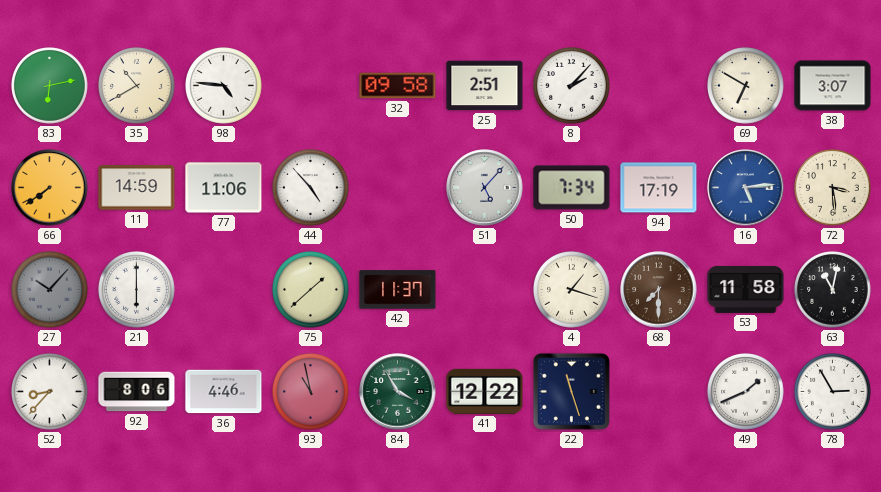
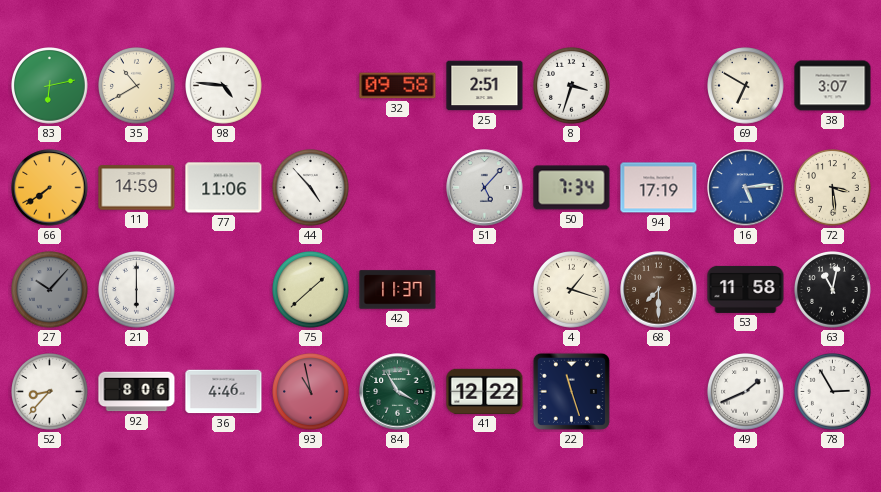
8: 2:07 -> 3:33
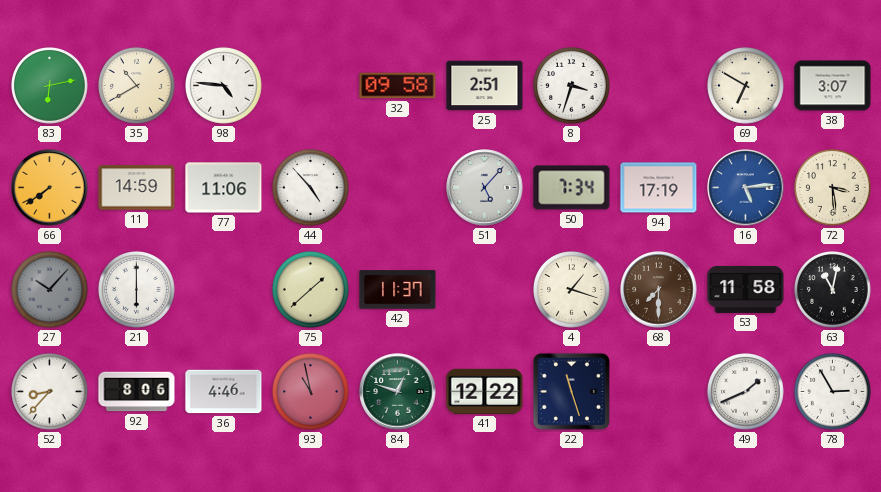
84: 3:55 -> 12:48
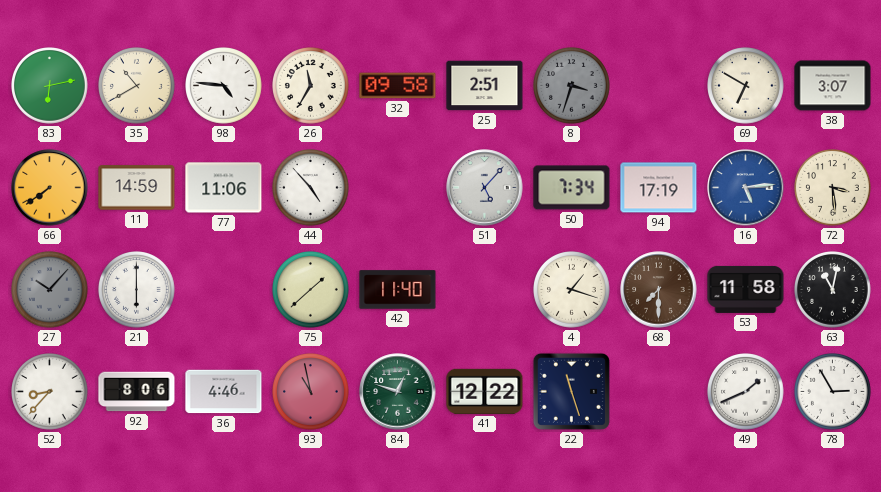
26: none -> 11:35
8 dial: white -> grey
42: 11:37 -> 11:40
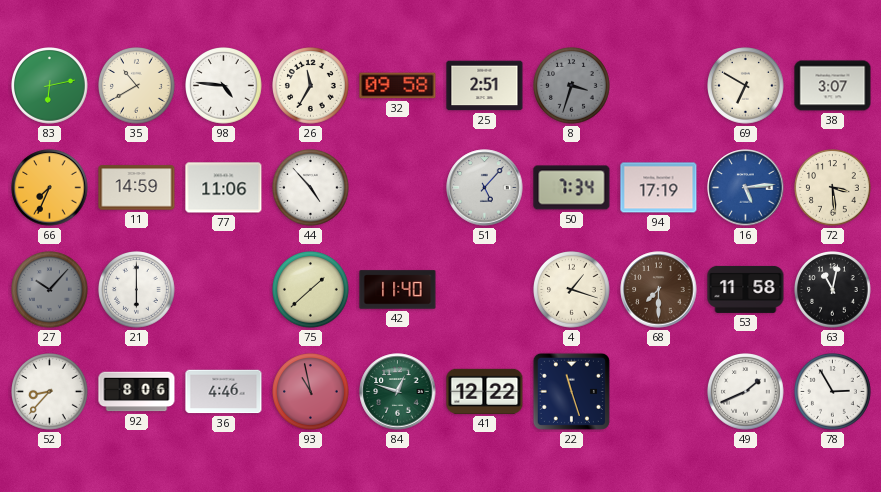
66: 7:39 -> 7:34
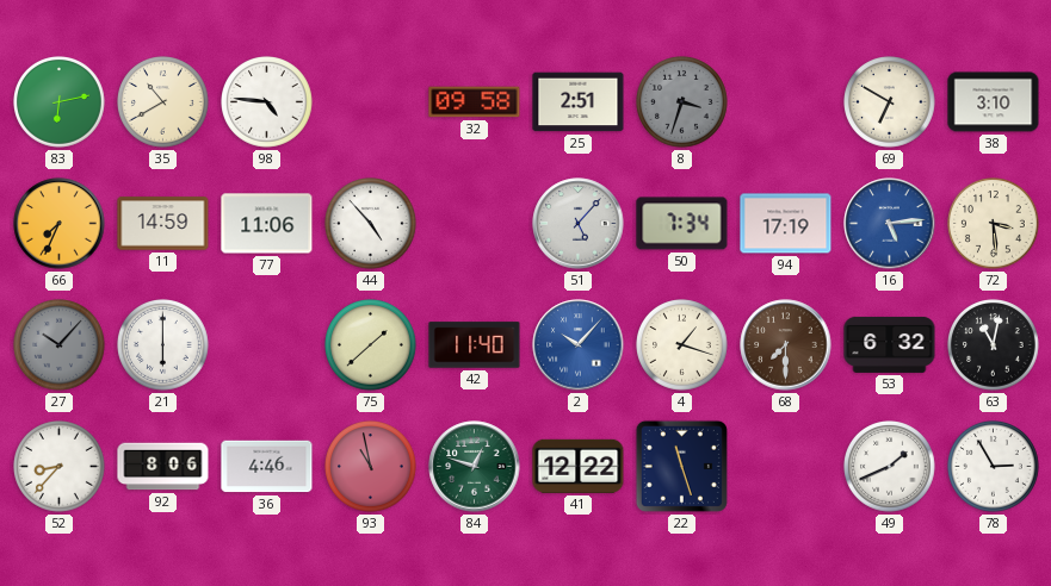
26: 11:35 -> none
38: 3:07 -> 3:10
2: none -> 10:07
53: 11:58 -> 6:32
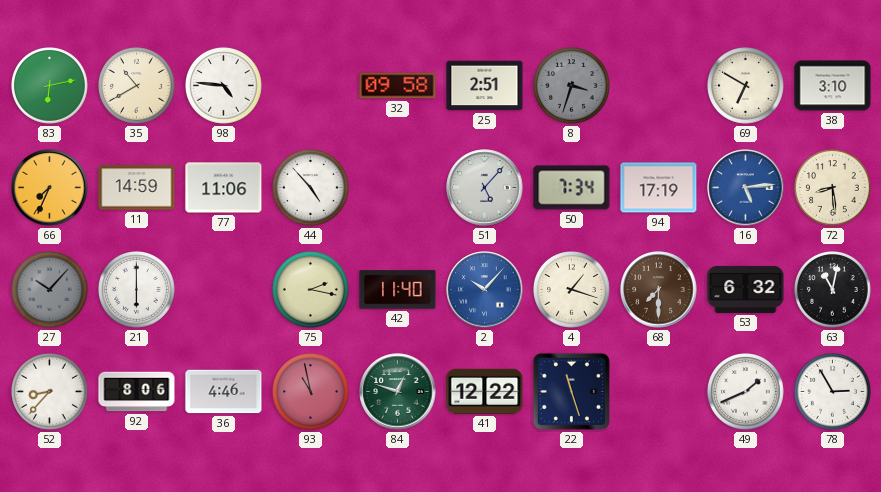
72: 3:29 -> 8:29
75: 1:38 -> 2:17
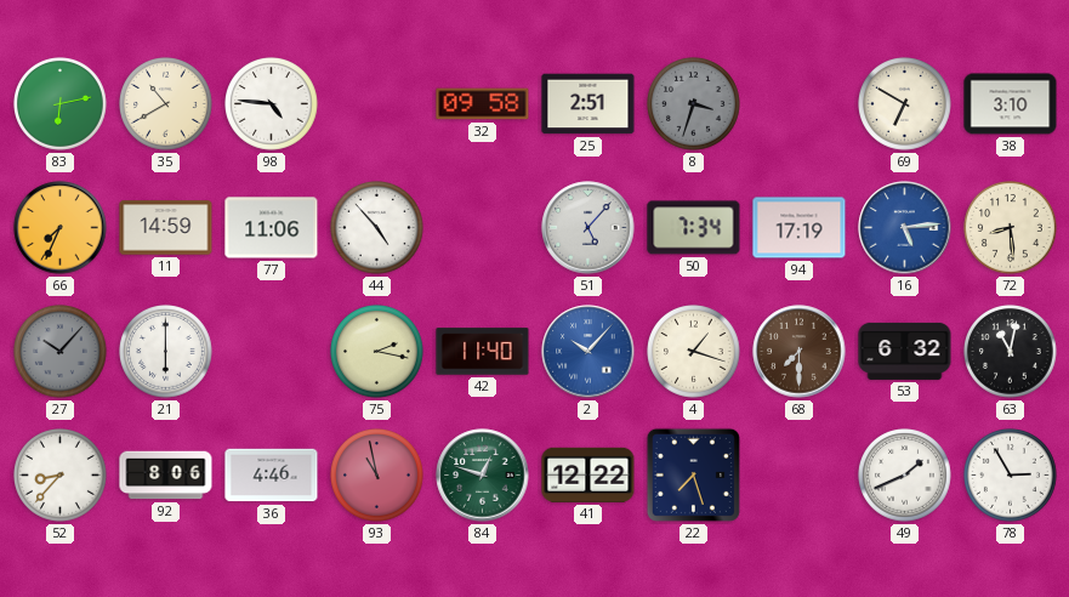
22: 11:27 -> 7:27
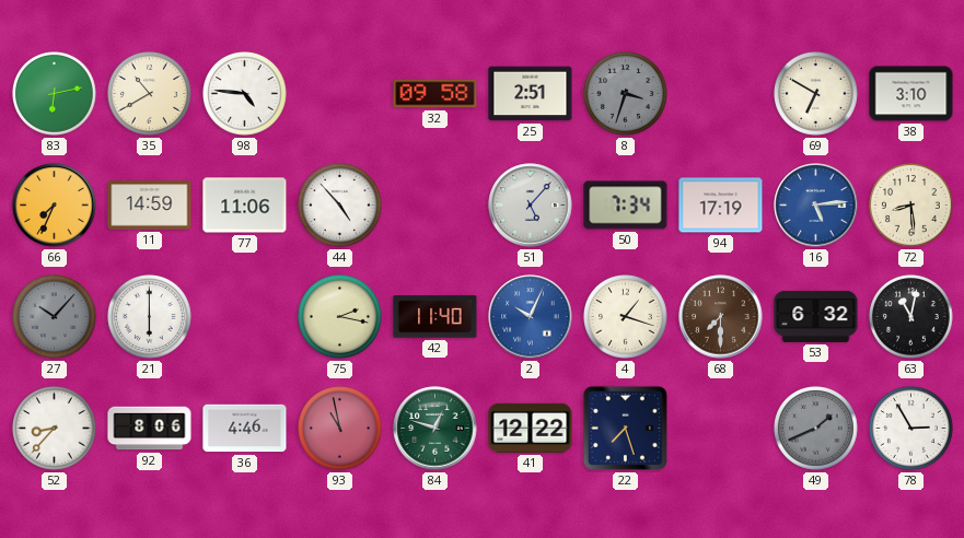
2: 10:07 -> 10:04
49 dial: white -> grey
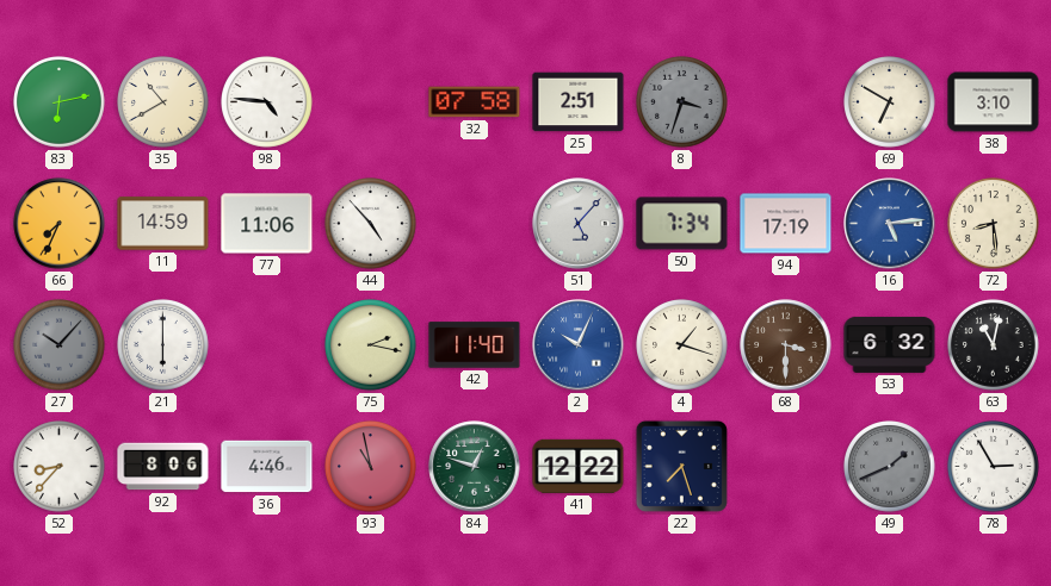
32: 09:58 -> 07:58
68: 7:30 -> 3:30
